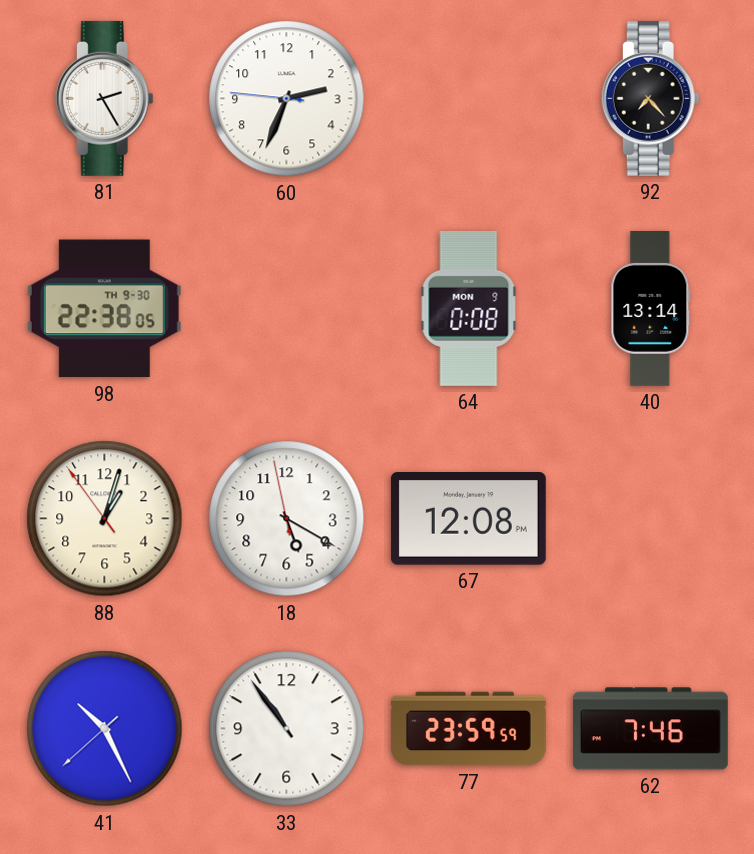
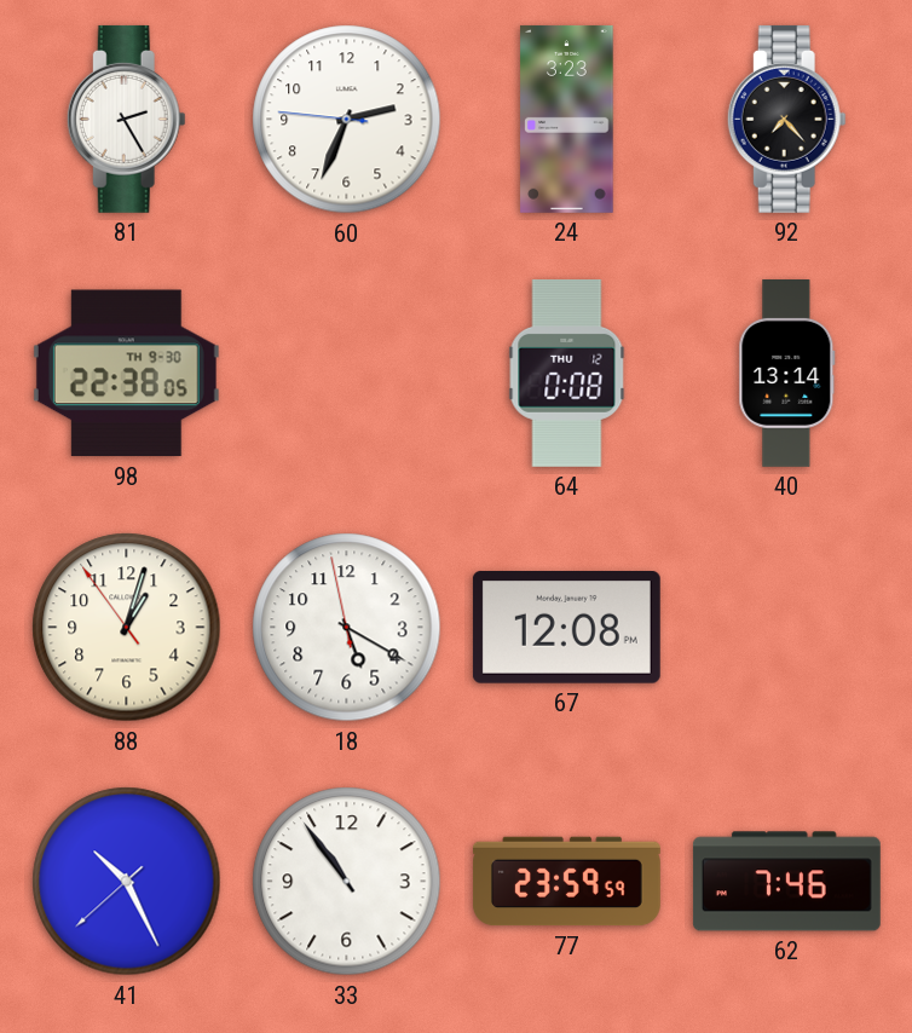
24: none -> 3:23
64 date: MON 9 -> THU 12
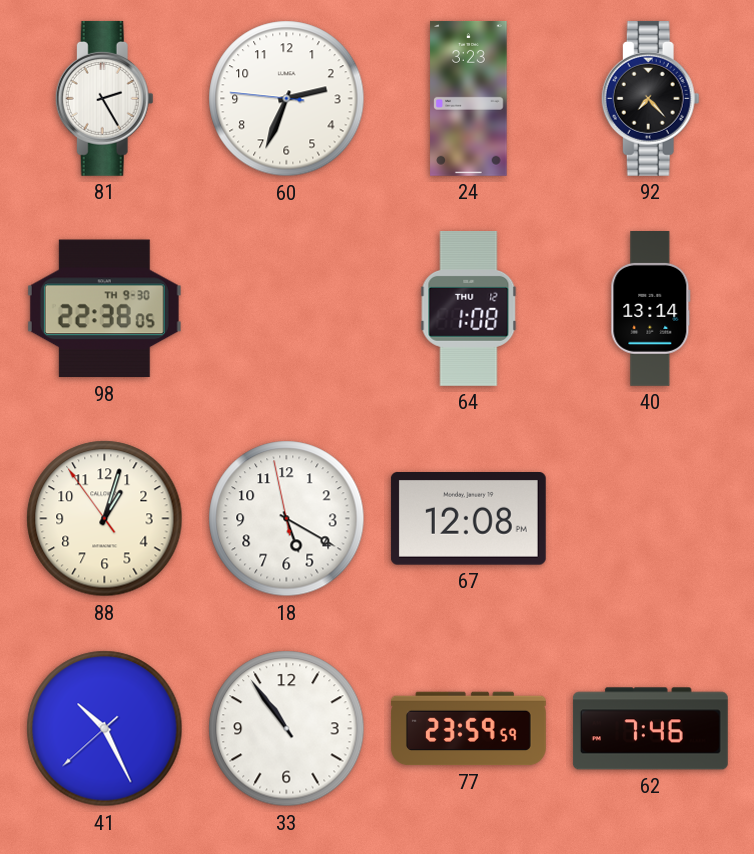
64: 0:08 -> 1:08
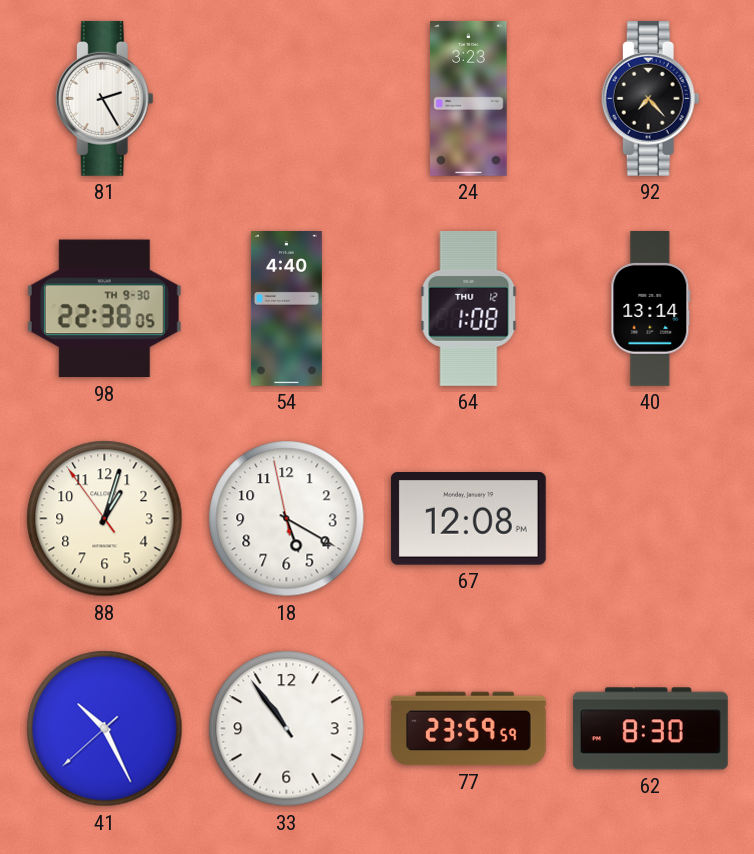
60: 2:33 -> none
54: none -> 4:40
62: 7:46 -> 8:30
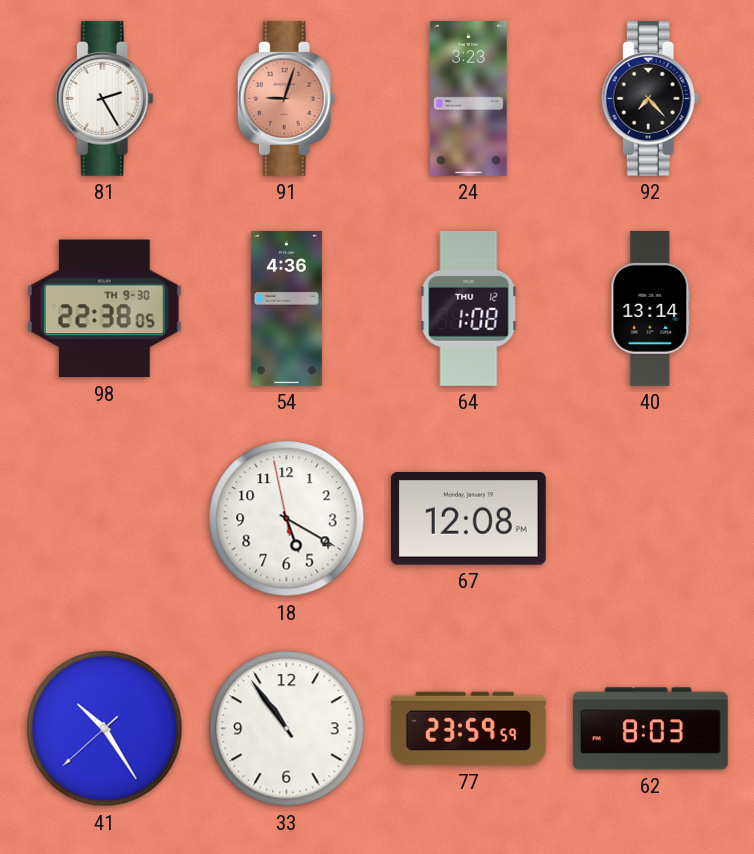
91: none -> 9:03
54: 4:40 -> 4:36
88: 1:02 -> none
41: 10:25 -> 10:24
62: 8:30 -> 8:03
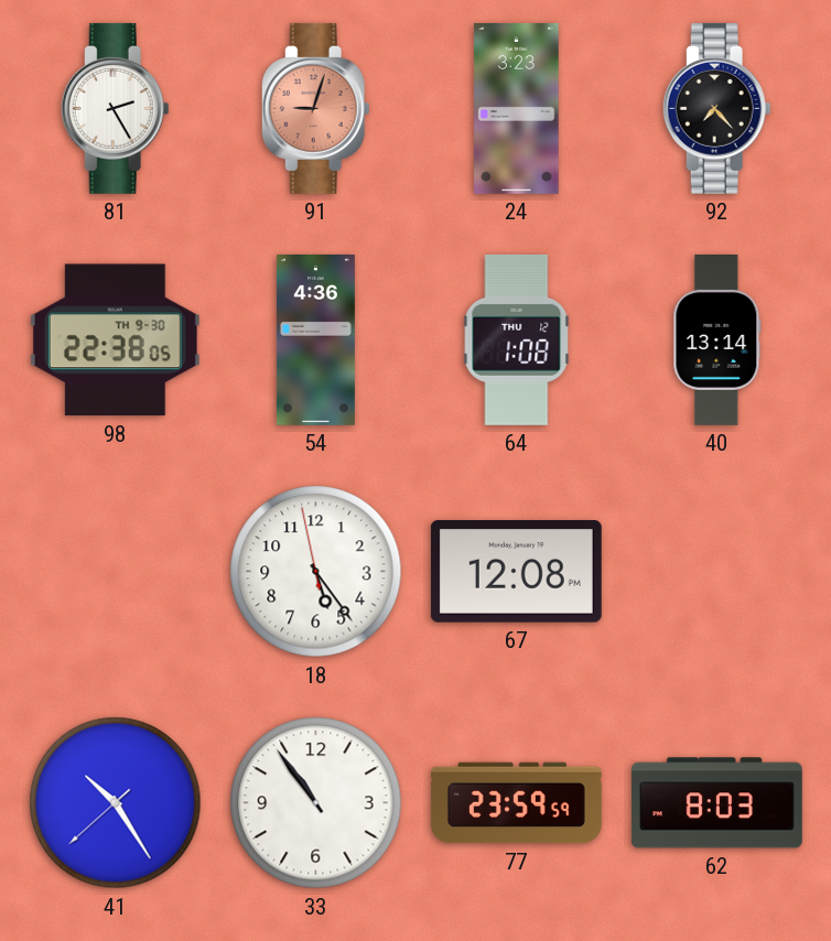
18: 5:19 -> 5:23
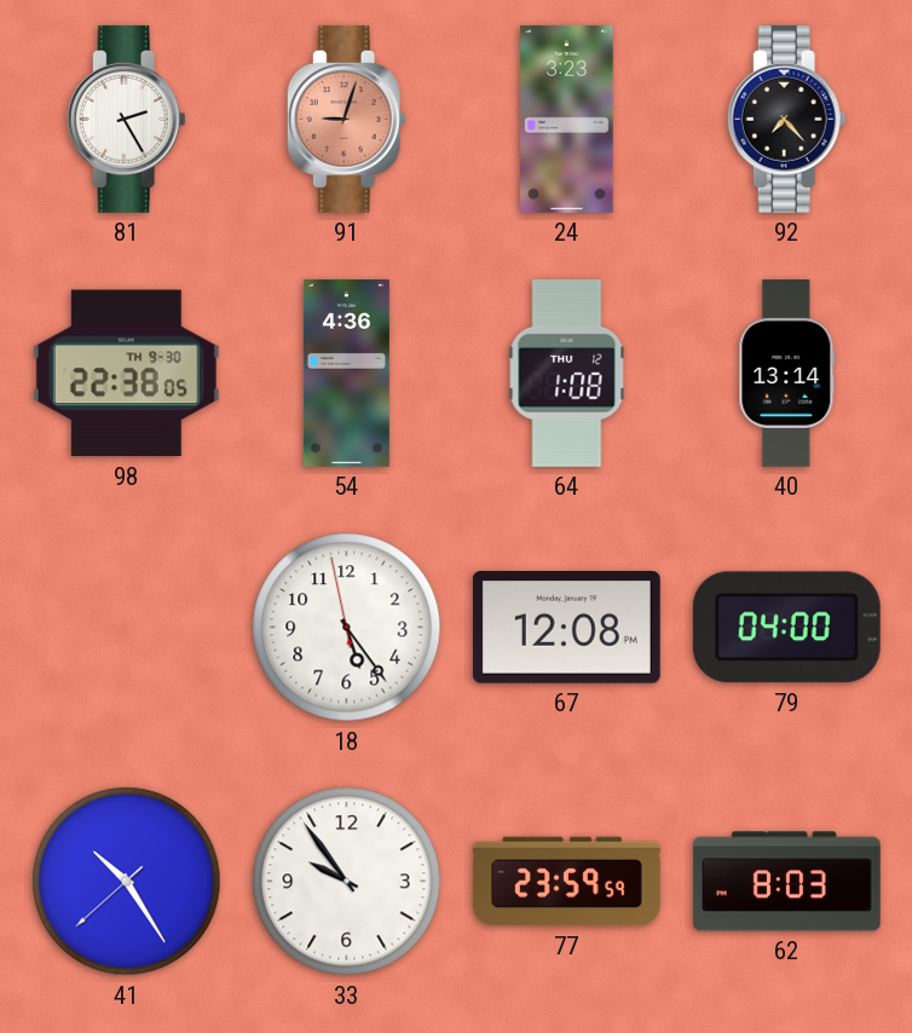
79: none -> 04:00
33: 10:54 -> 9:54
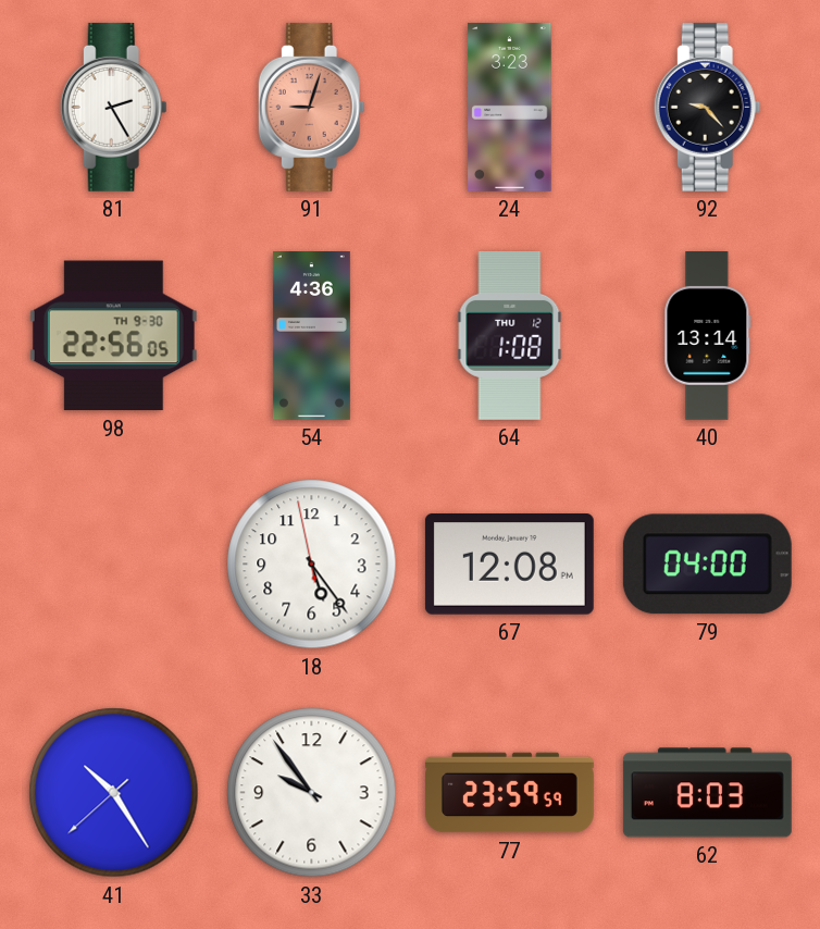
92: 7:23 -> 9:23
98: 22:38 -> 22:56
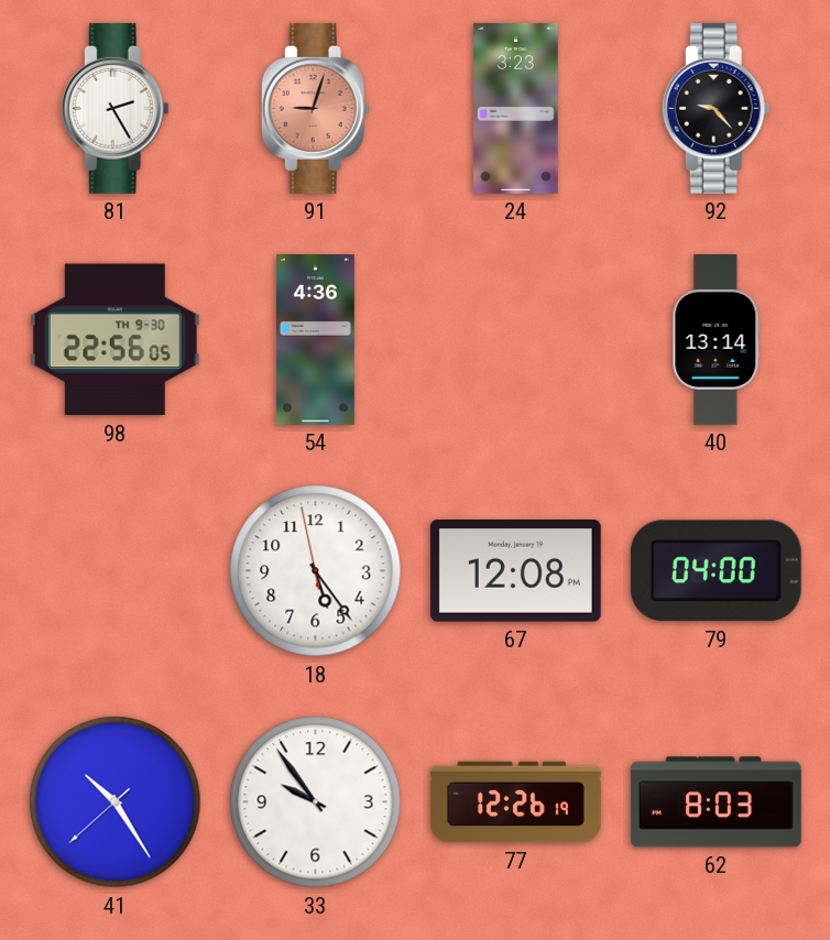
64: 1:08 -> none
77: 23:59 -> 12:26
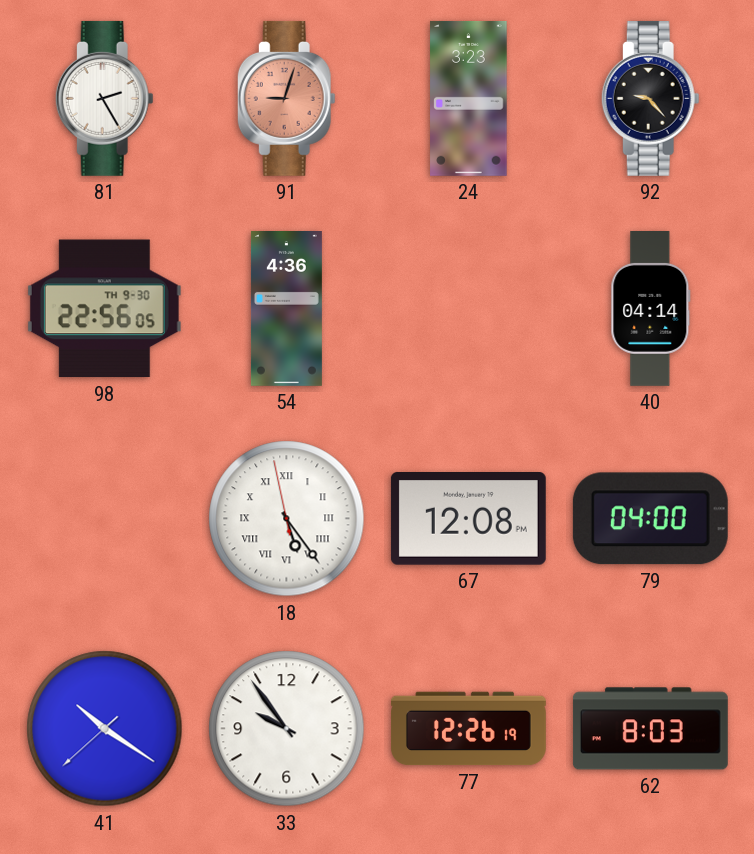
40: 13:14 -> 04:14
18 numerals: Arabic -> Roman
41: 10:24 -> 10:20
